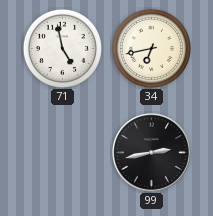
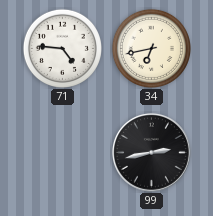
71: 4:58 -> 4:46
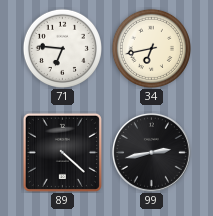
71: 4:46 -> 6:46
89: none -> 4:22
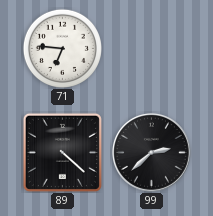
34: 6:43 -> none
99: 2:43 -> 2:38
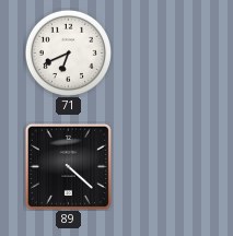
71: 6:46 -> 6:41
99: 2:38 -> none
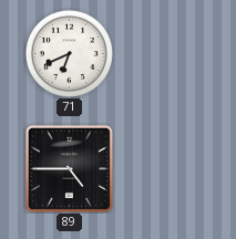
89: 4:22 -> 4:45
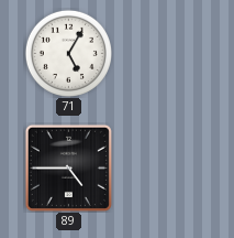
71: 6:41 -> 5:05
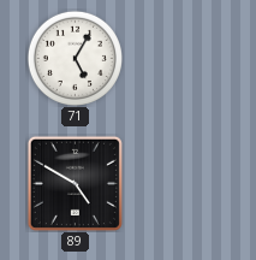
89: 4:45 -> 4:50
